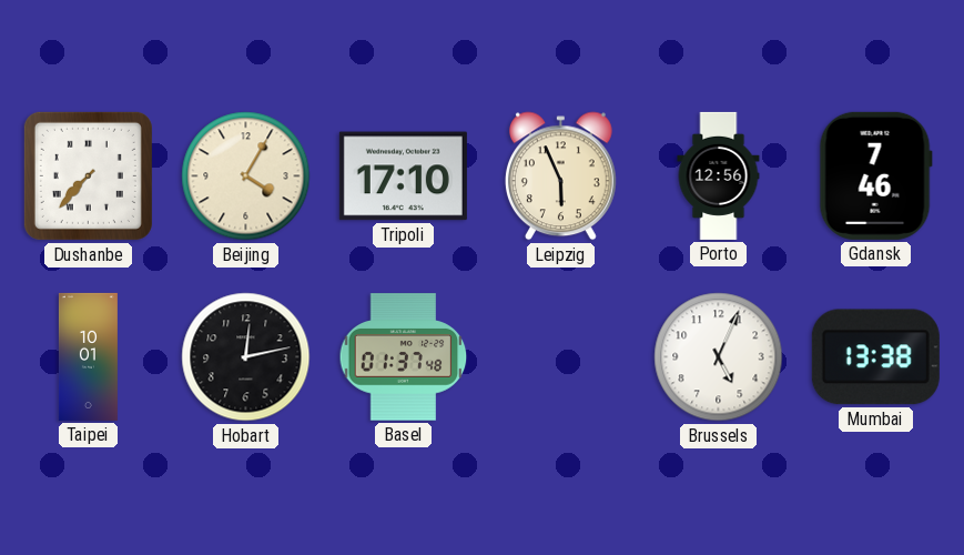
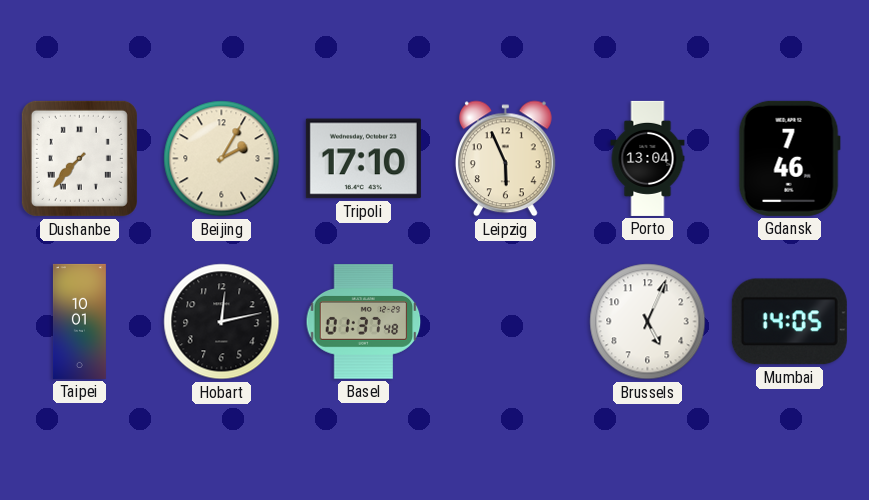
Beijing: 4:05 -> 2:05
Porto: 12:56 -> 13:04
Mumbai: 13:38 -> 14:05
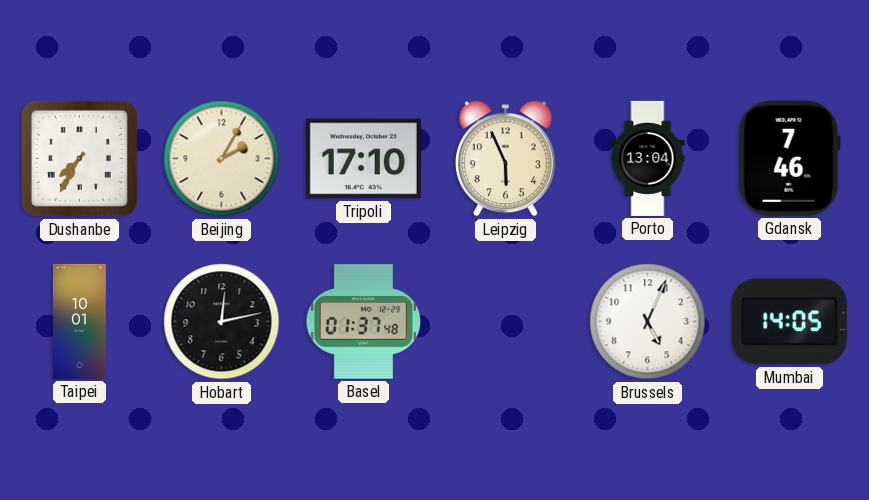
Dushanbe: 7:37 -> 7:35
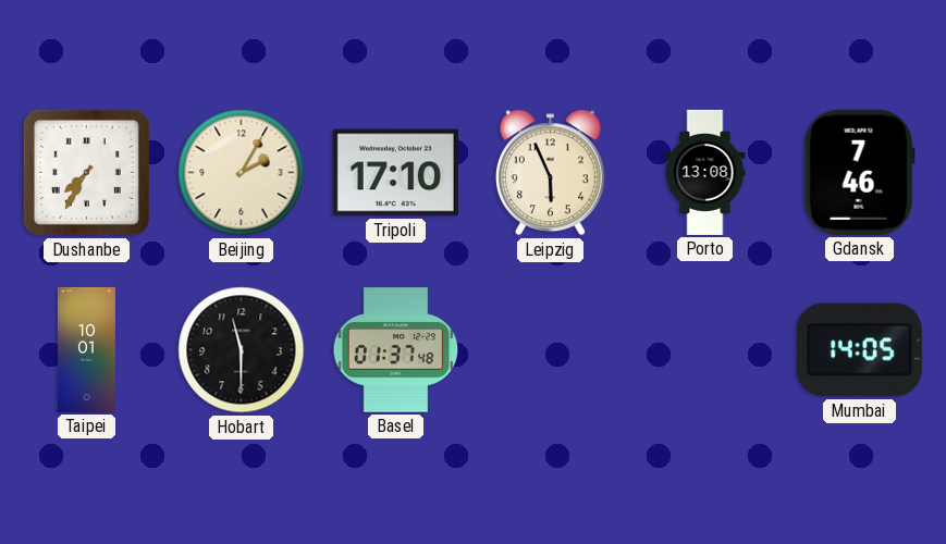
Porto: 13:04 -> 13:08
Hobart: 12:13 -> 11:30
Brussels: 5:04 -> none
